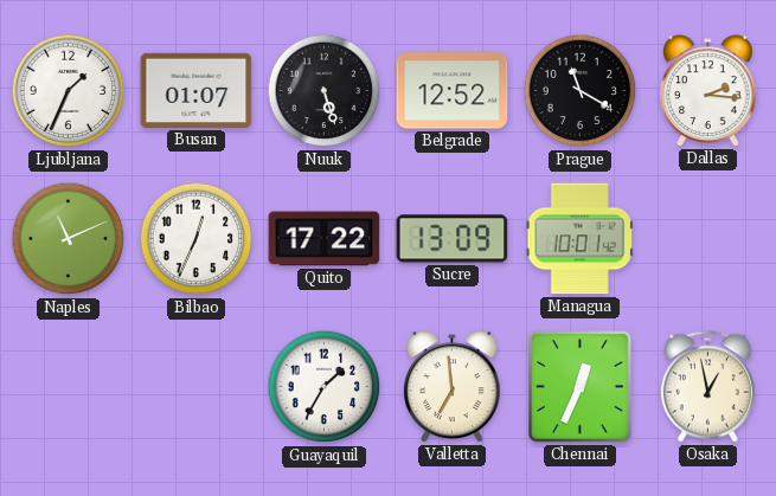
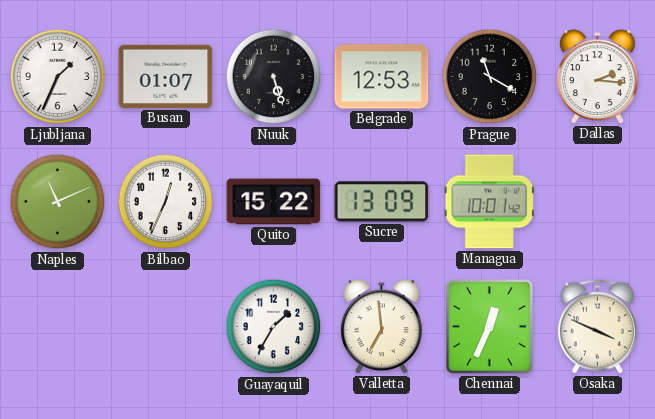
Belgrade: 12:52 -> 12:53
Quito: 17:22 -> 15:22
Osaka: 12:58 -> 3:49
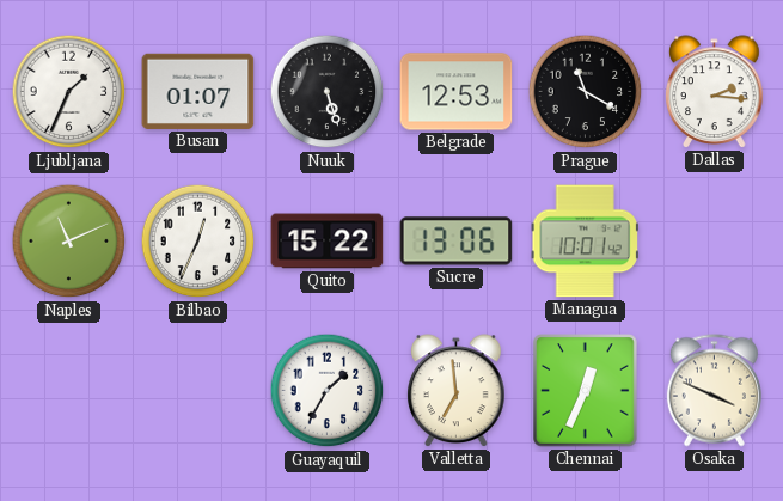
Sucre: 13:09 -> 13:06
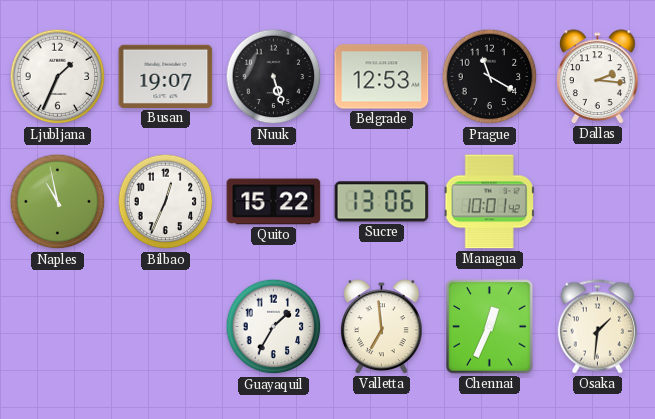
Busan: 01:07 -> 19:07
Naples: 11:11 -> 10:58
Osaka: 3:49 -> 1:31
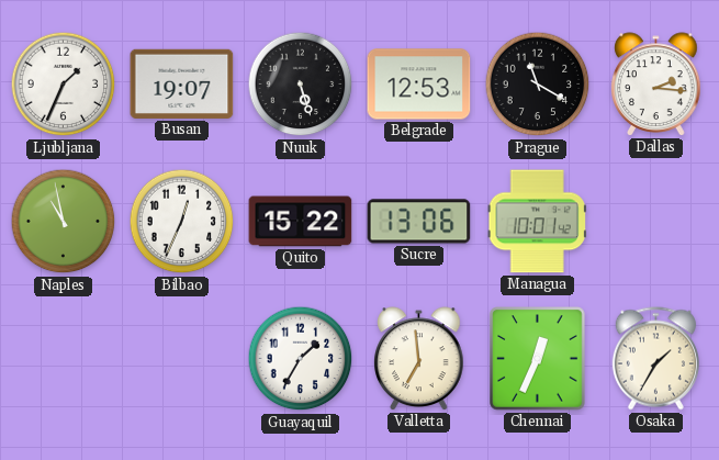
Osaka: 1:31 -> 1:35
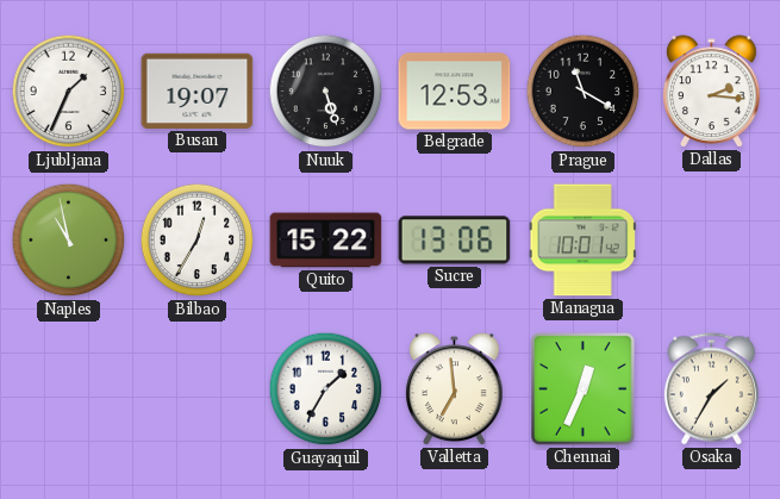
Bilbao: 12:34 -> 12:35
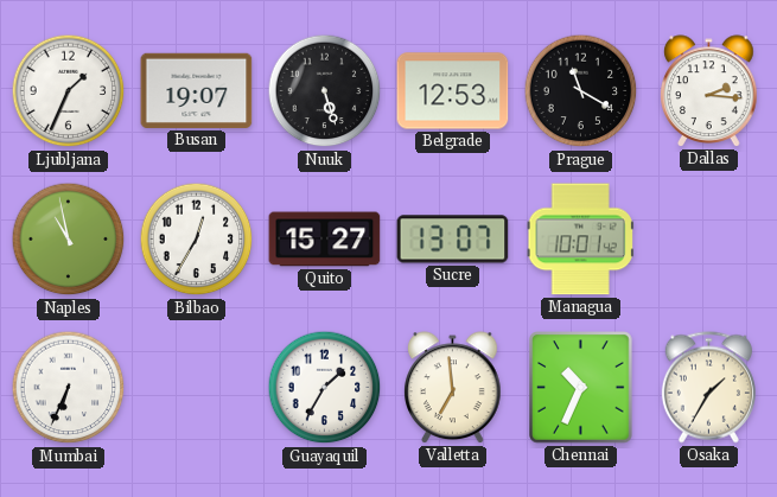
Quito: 15:22 -> 15:27
Sucre: 13:06 -> 13:07
Mumbai: none -> 6:34
Chennai: 12:34 -> 10:34
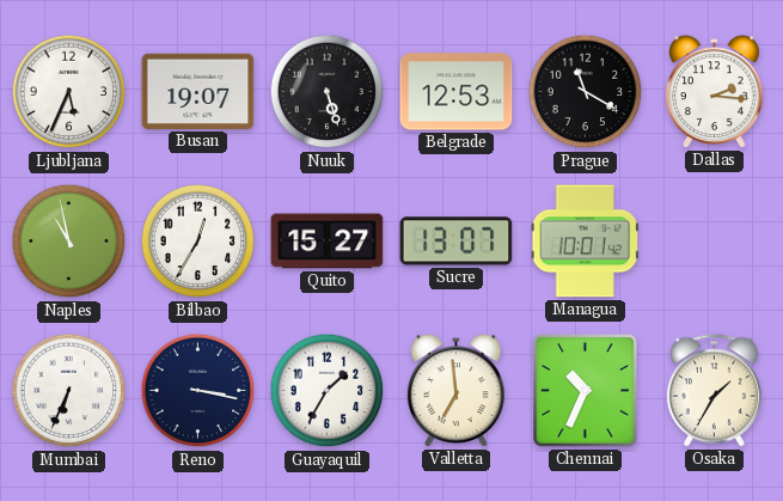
Ljubljana: 1:34 -> 5:34
Reno: none -> 3:17
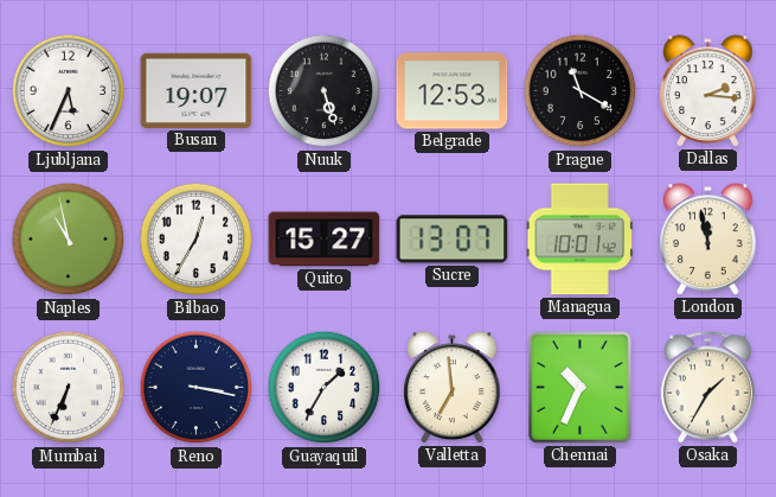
London: none -> 11:58
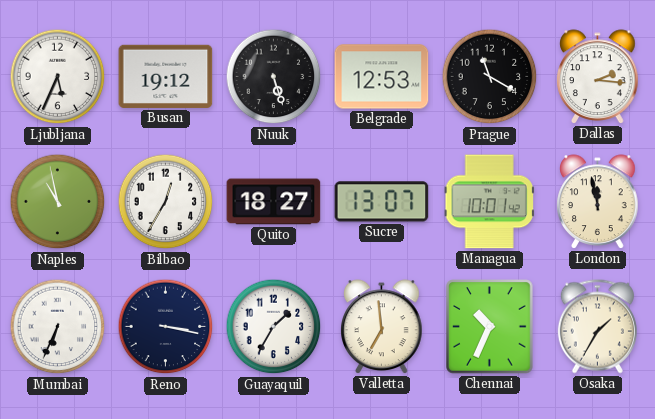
Busan: 19:07 -> 19:12
Quito: 15:27 -> 18:27
